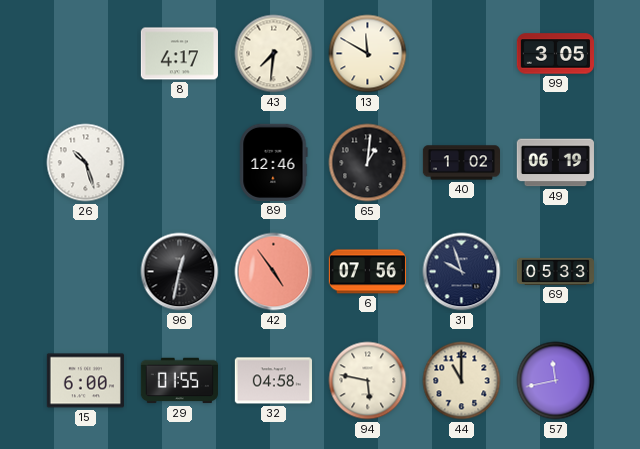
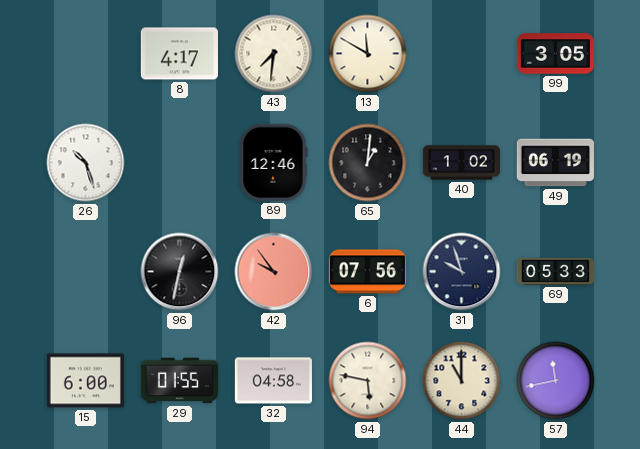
42: 4:54 -> 9:54
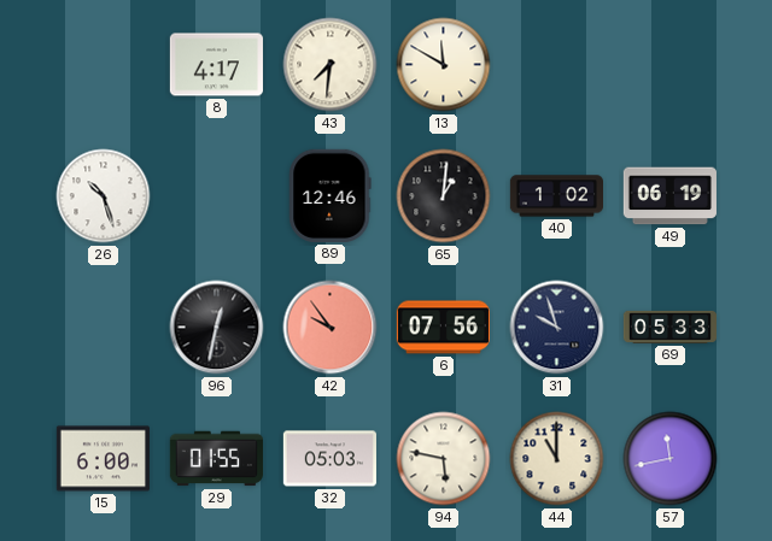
99: 3:05 -> none
32: 04:58 -> 05:03
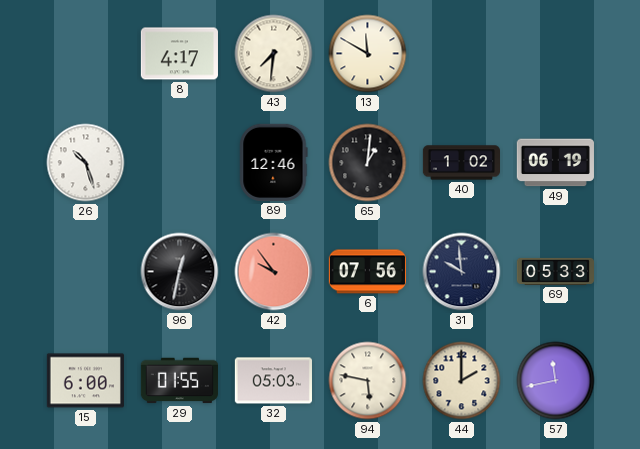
31: 9:57 -> 9:59
44: 11:00 -> 2:00
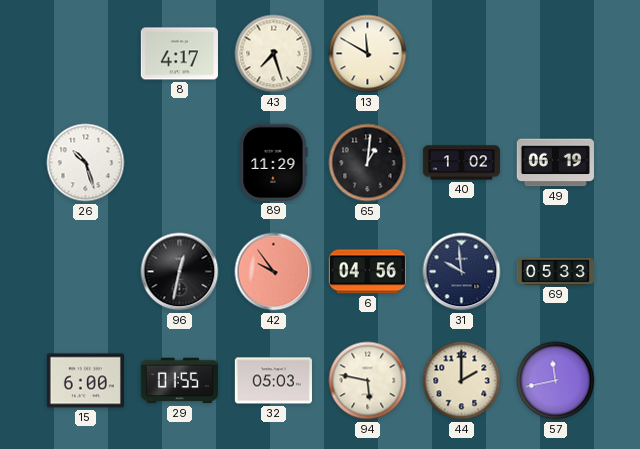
43: 7:31 -> 7:27
89: 12:46 -> 11:29
6: 07:56 -> 04:56
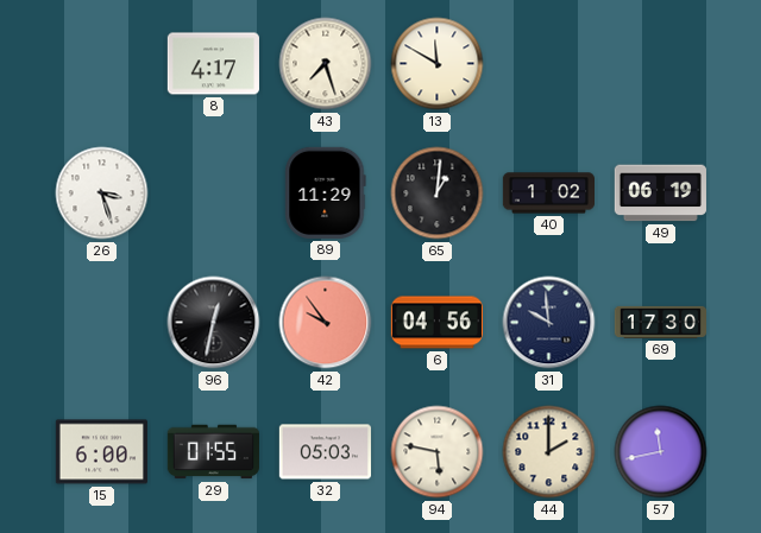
26: 10:27 -> 3:27
69: 05:33 -> 17:30
